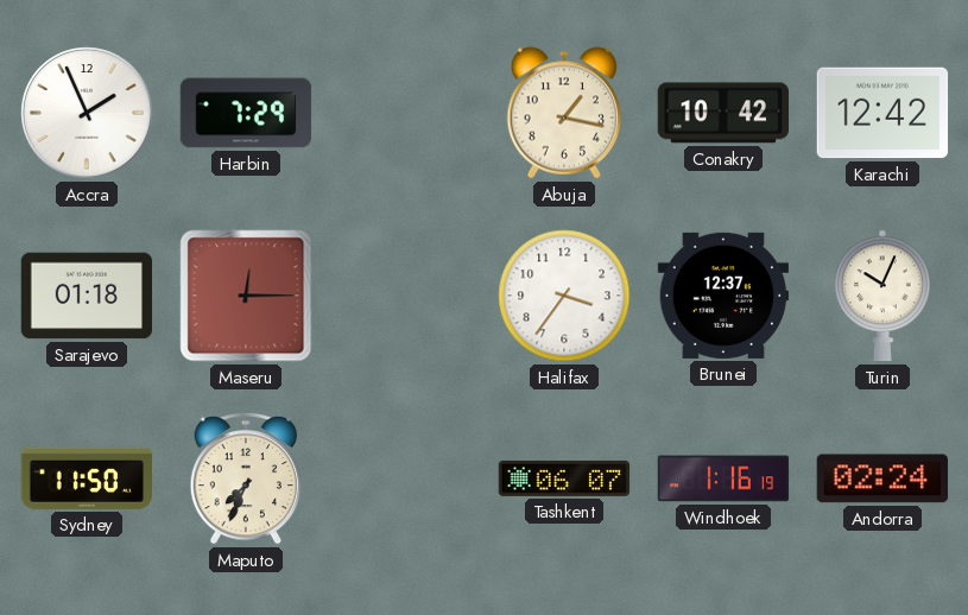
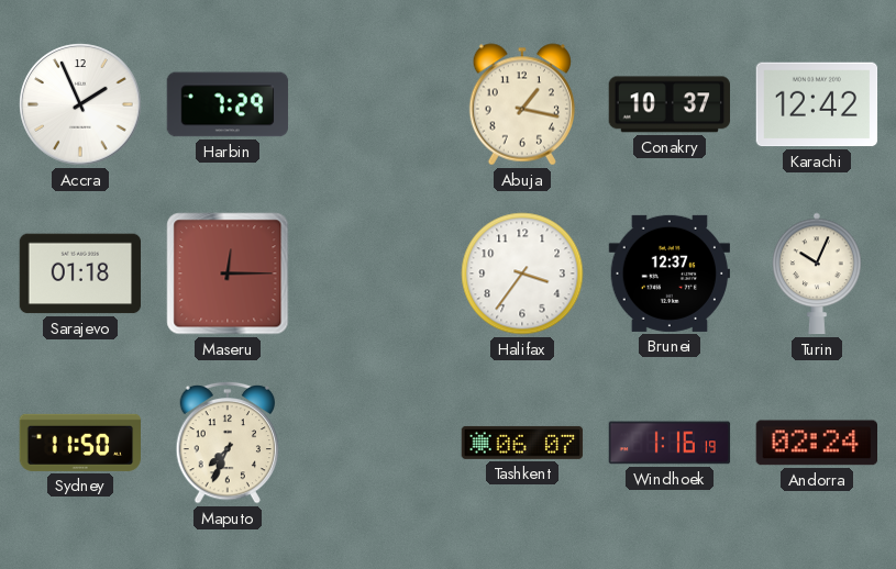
Conakry: 10:42 -> 10:37
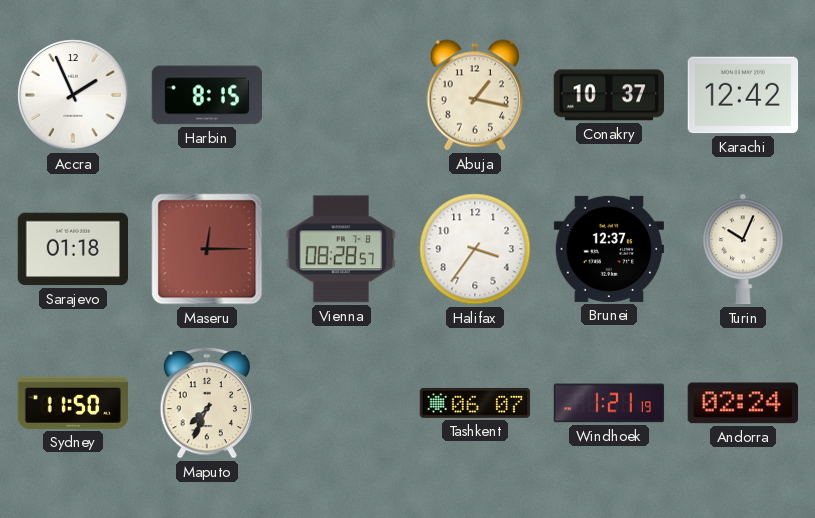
Harbin: 7:29 -> 8:15
Vienna: none -> 08:28
Windhoek: 1:16 -> 1:21
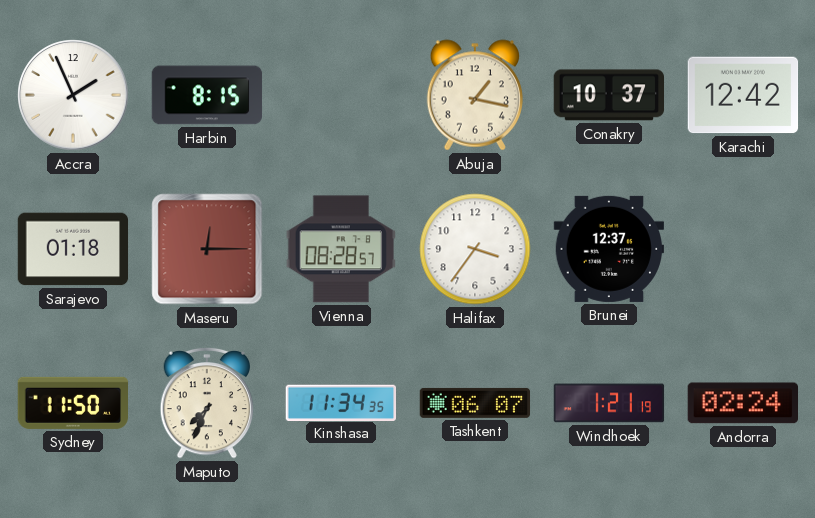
Turin: 10:04 -> none
Kinshasa: none -> 11:34
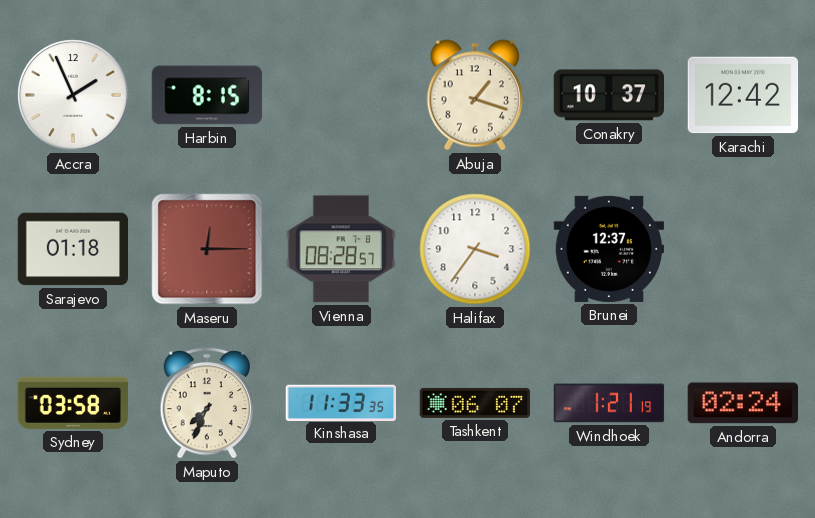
Abuja: 1:17 -> 1:18
Sydney: 11:50 -> 03:58
Kinshasa: 11:34 -> 11:33
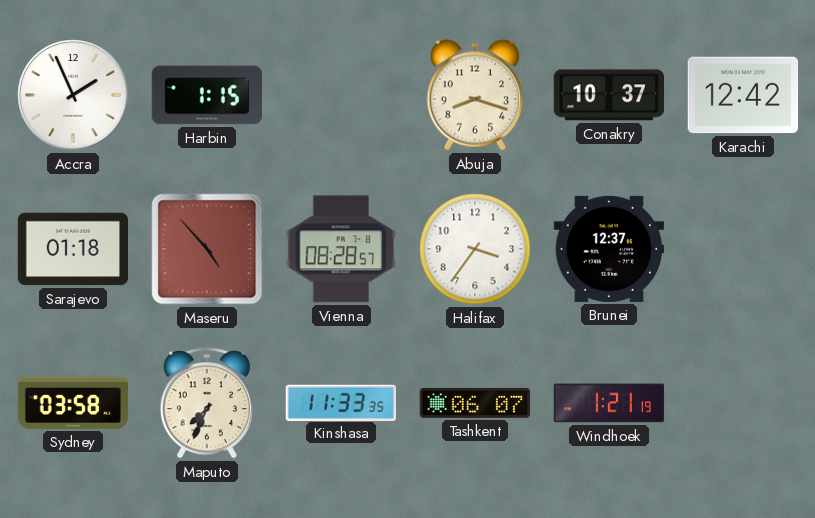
Harbin: 8:15 -> 1:15
Abuja: 1:18 -> 8:18
Maseru: 12:15 -> 4:53
Andorra: 02:24 -> none
